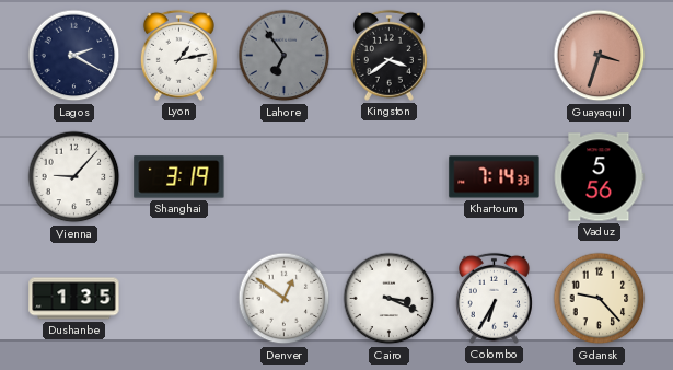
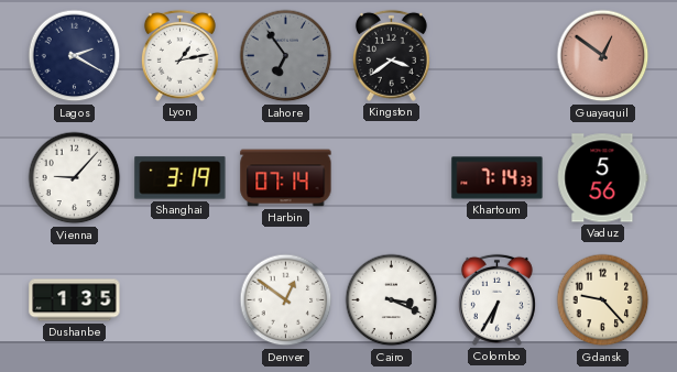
Guayaquil: 3:33 -> 12:51
Harbin: none -> 07:14
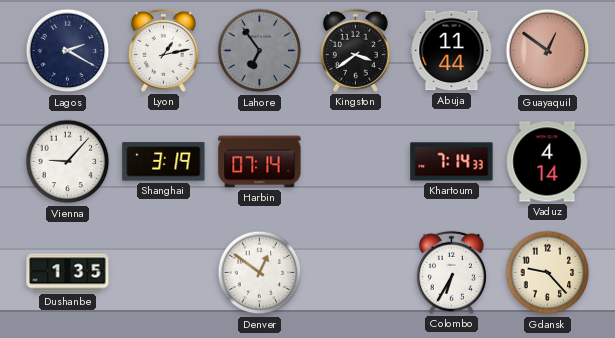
Abuja: none -> 11:44
Vaduz: 5:56 -> 4:14
Cairo: 3:19 -> none
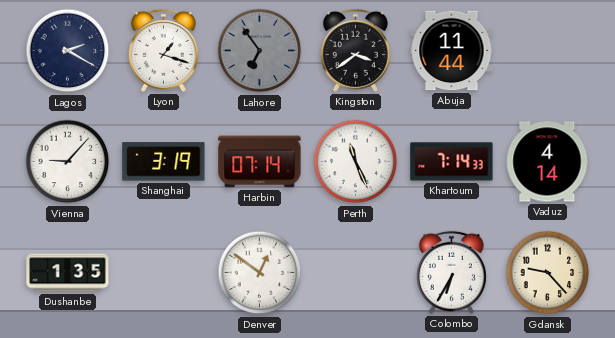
Lyon: 1:13 -> 1:18
Guayaquil: 12:51 -> none
Perth: none -> 11:26
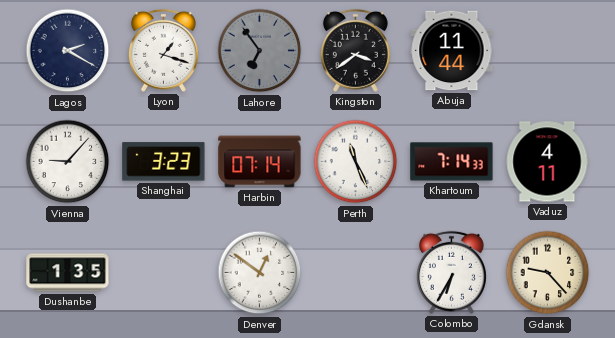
Shanghai: 3:19 -> 3:23
Vaduz: 4:14 -> 4:11
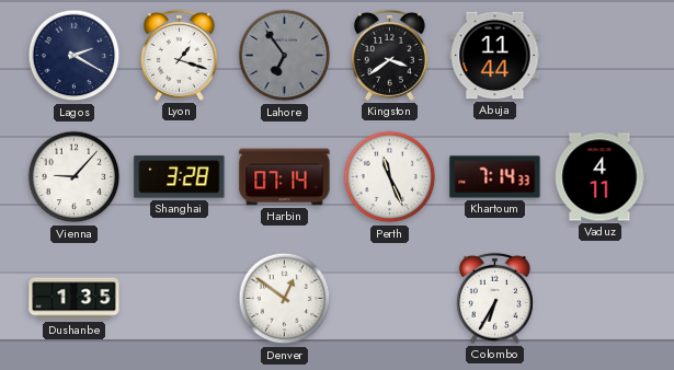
Shanghai: 3:23 -> 3:28
Gdansk: 9:23 -> none
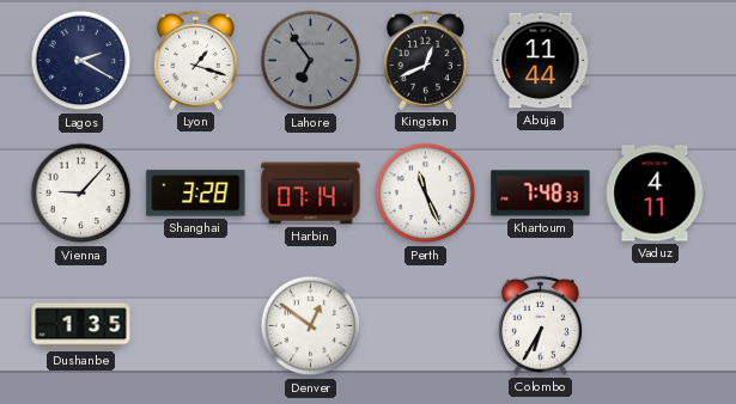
Kingston: 3:39 -> 12:41
Khartoum: 7:14 -> 7:48
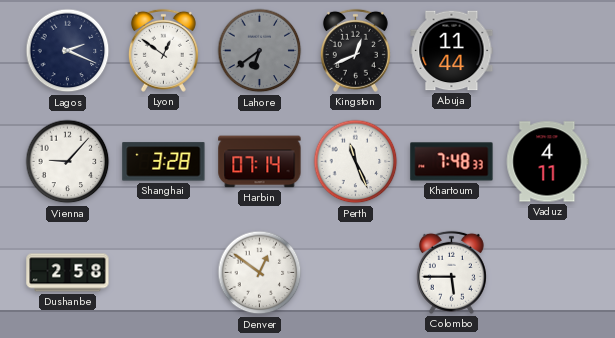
Lagos: 2:20 -> 2:19
Lyon: 1:18 -> 12:51
Lahore: 6:54 -> 6:39
Dushanbe: 1:35 -> 2:58
Colombo: 6:35 -> 5:45
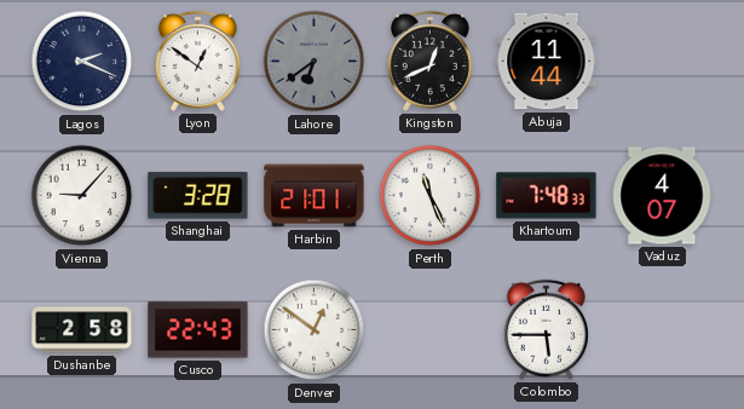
Harbin: 07:14 -> 21:01
Vaduz: 4:11 -> 4:07
Cusco: none -> 22:43
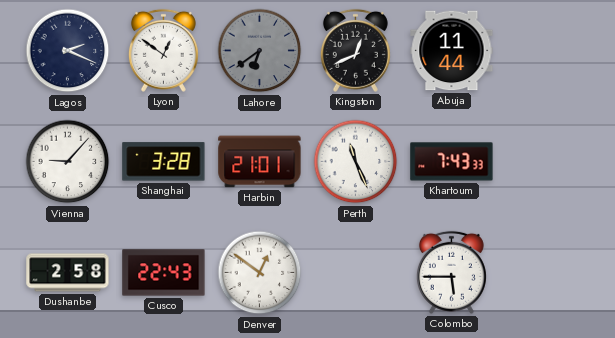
Khartoum: 7:48 -> 7:43
Vaduz: 4:07 -> none
